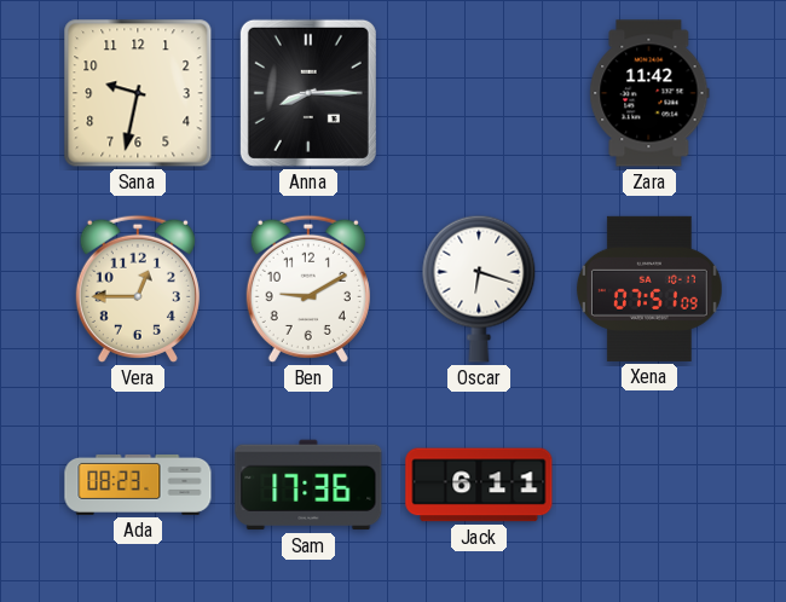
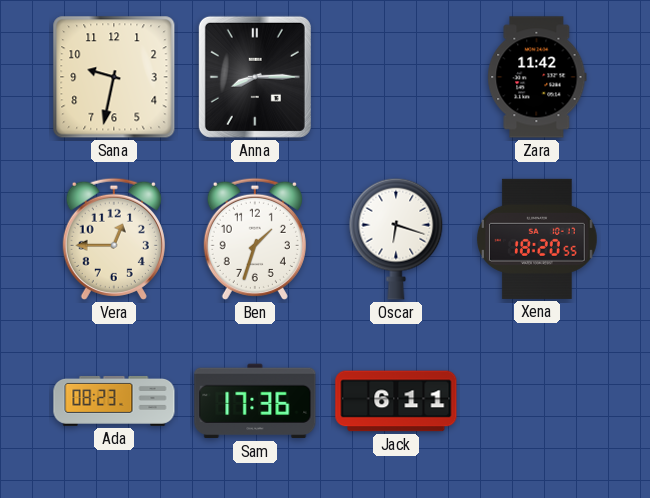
Ben: 9:10 -> 1:33
Xena: 07:51 -> 18:20
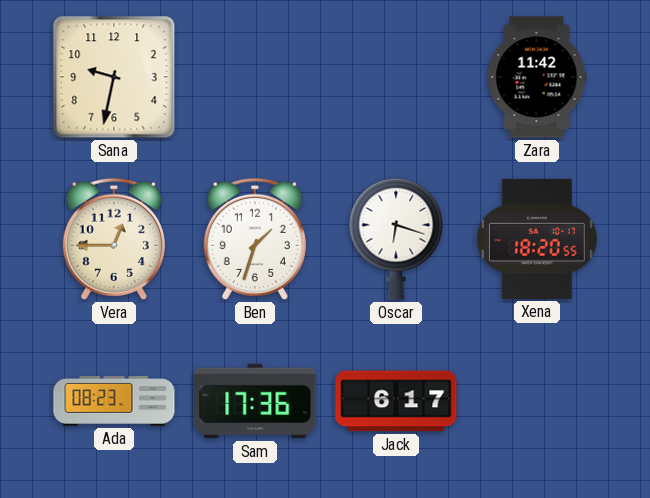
Anna: 8:15 -> none
Jack: 6:11 -> 6:17
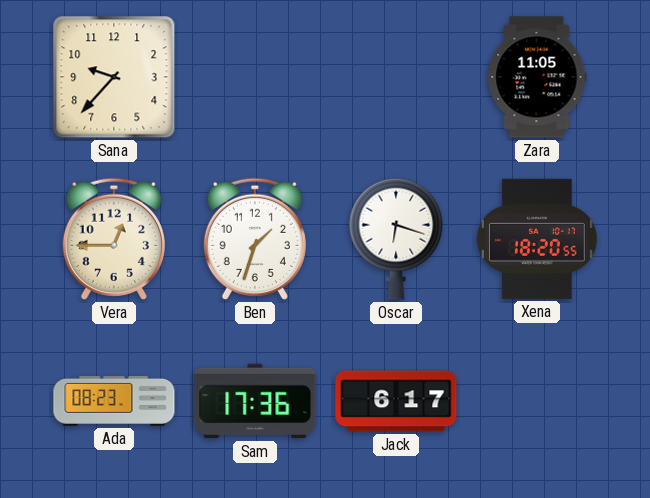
Sana: 9:32 -> 9:37
Zara: 11:42 -> 11:05
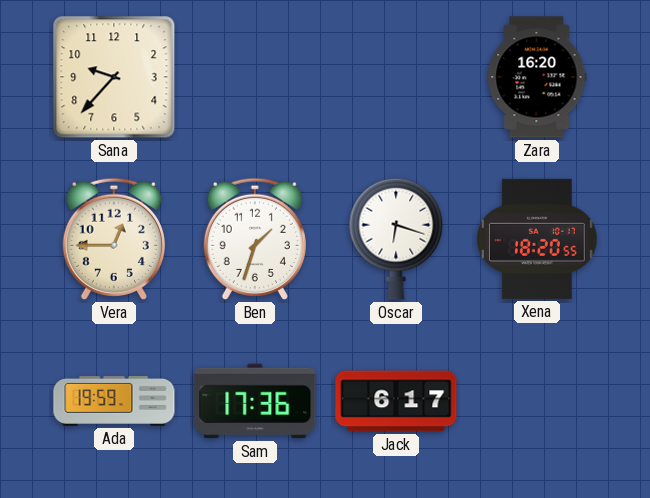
Zara: 11:05 -> 16:20
Ada: 08:23 -> 19:59
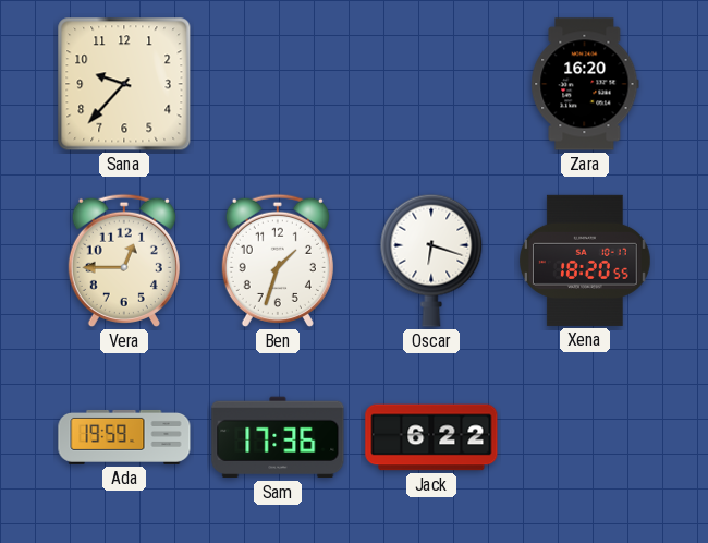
Jack: 6:17 -> 6:22
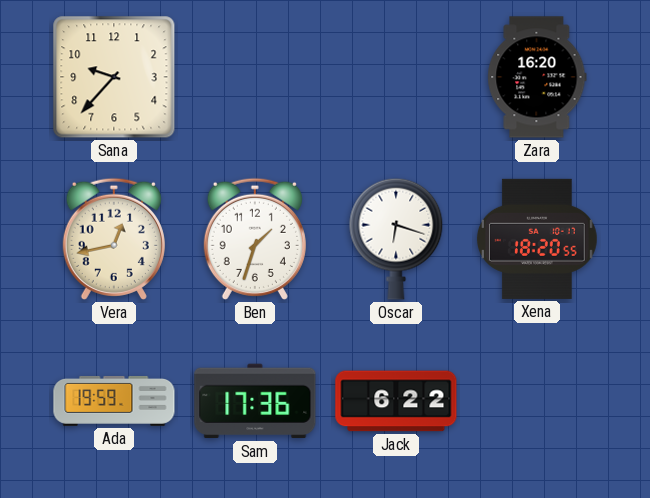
Vera: 12:45 -> 12:43
